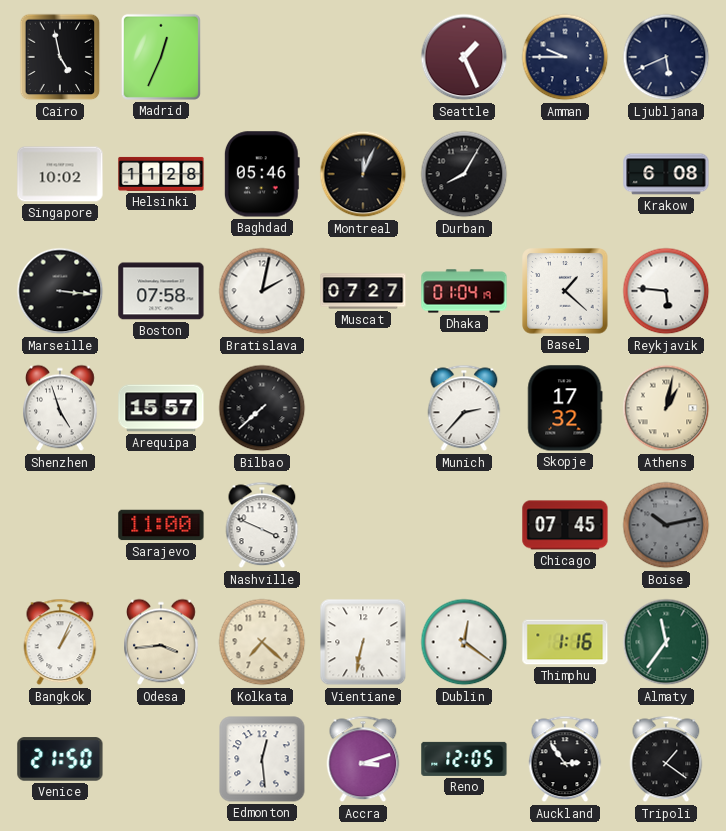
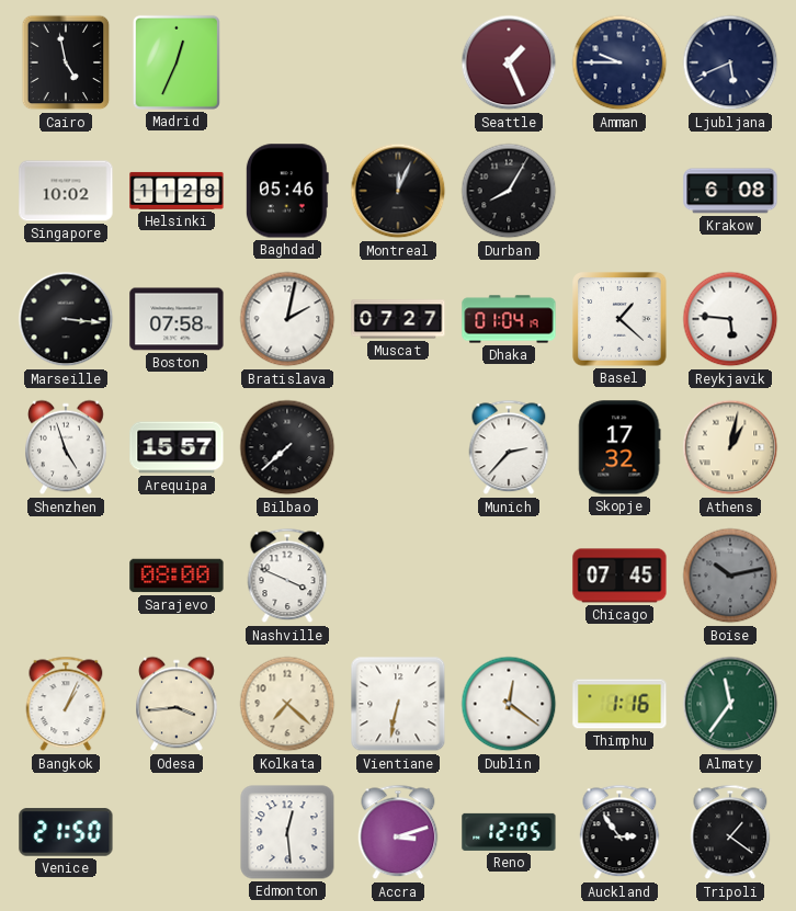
Sarajevo: 11:00 -> 08:00
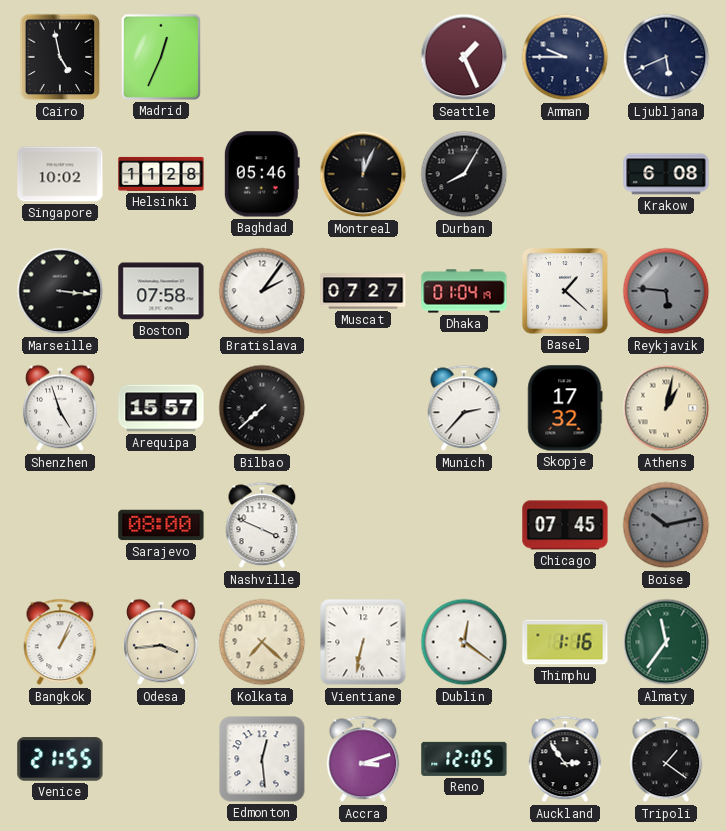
Bratislava: 2:02 -> 2:06
Reykjavik dial: white -> grey
Venice: 21:50 -> 21:55
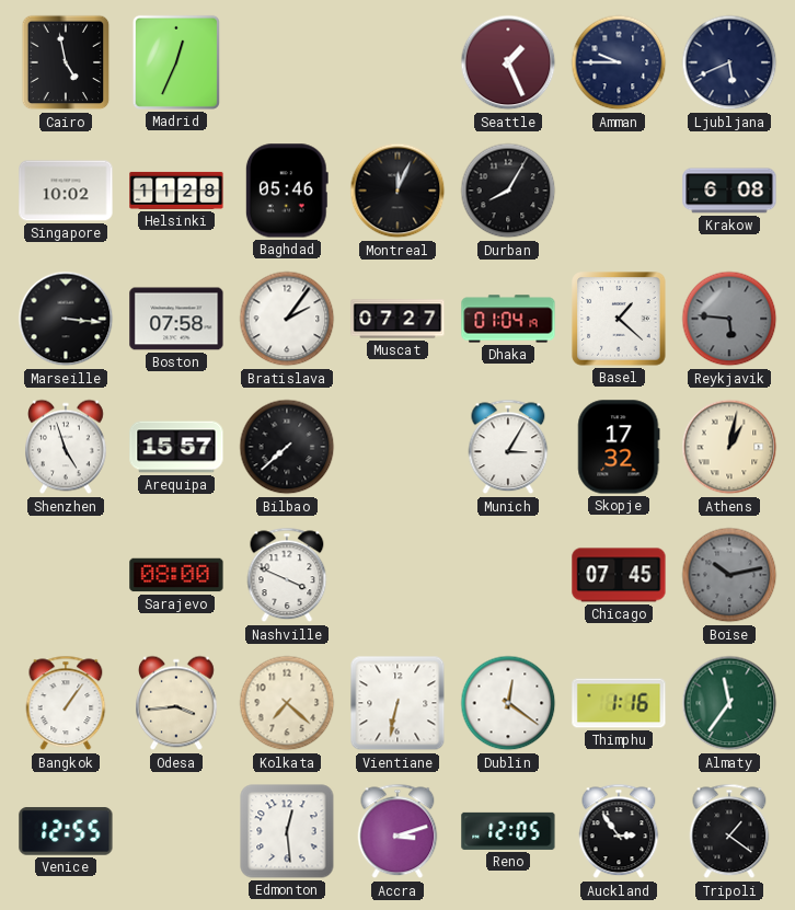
Munich: 2:37 -> 3:05
Bangkok: 1:04 -> 1:06
Venice: 21:55 -> 12:55
